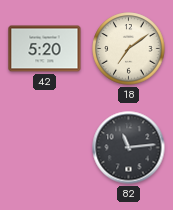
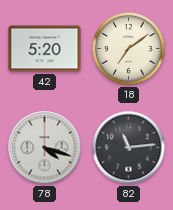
78: none -> 4:18
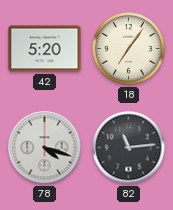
18: 7:09 -> 7:06
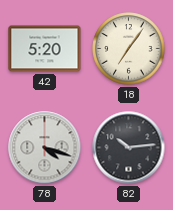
82: 11:14 -> 10:14
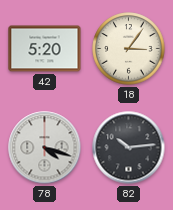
18: 7:06 -> 3:06
